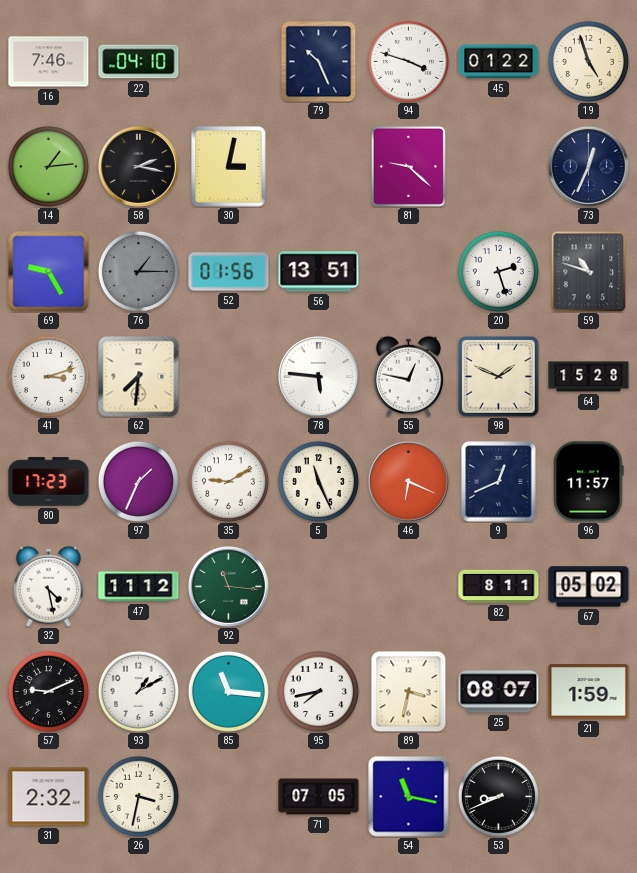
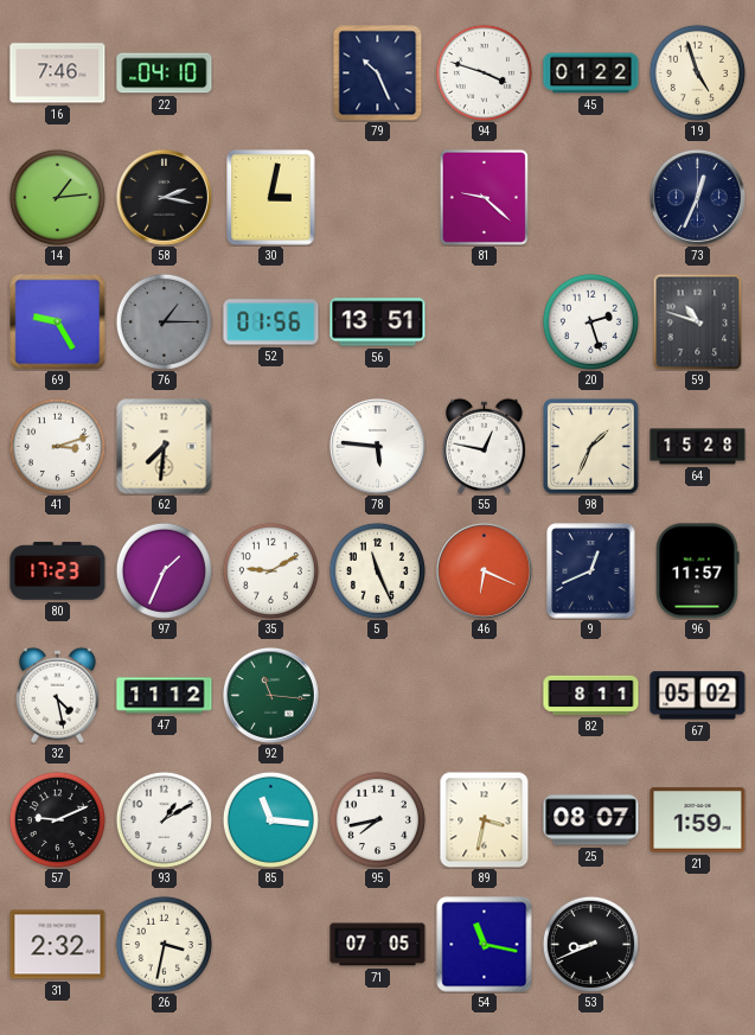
98: 1:49 -> 1:34
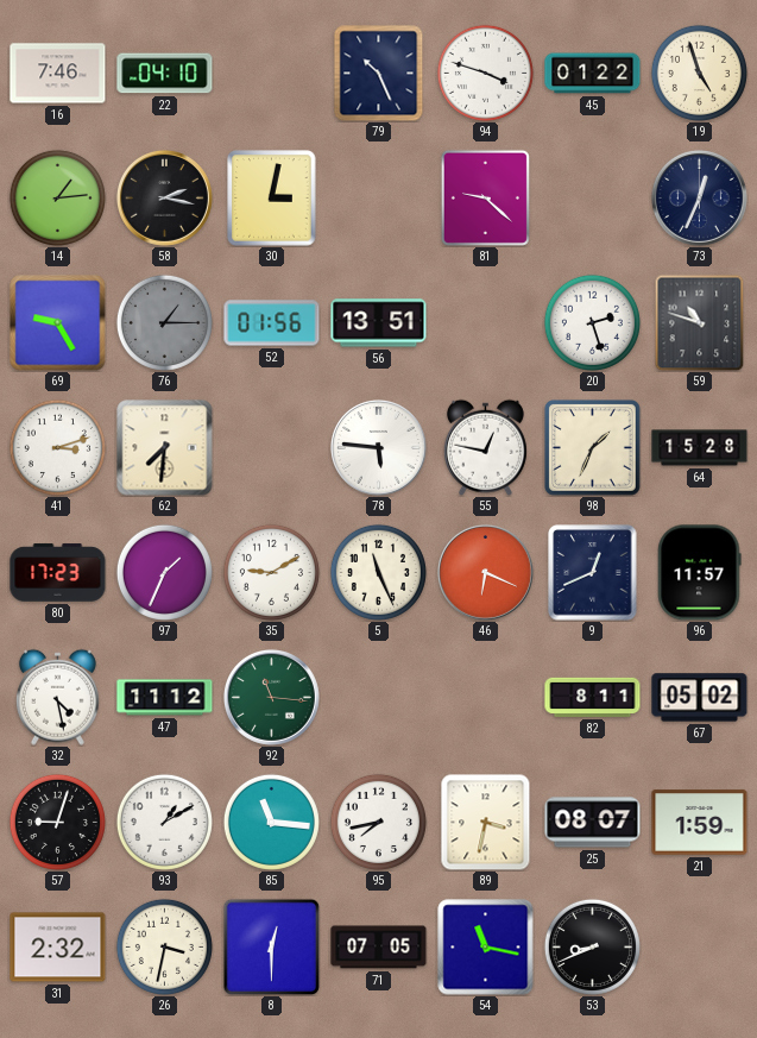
57: 9:11 -> 9:03
8: none -> 12:30
